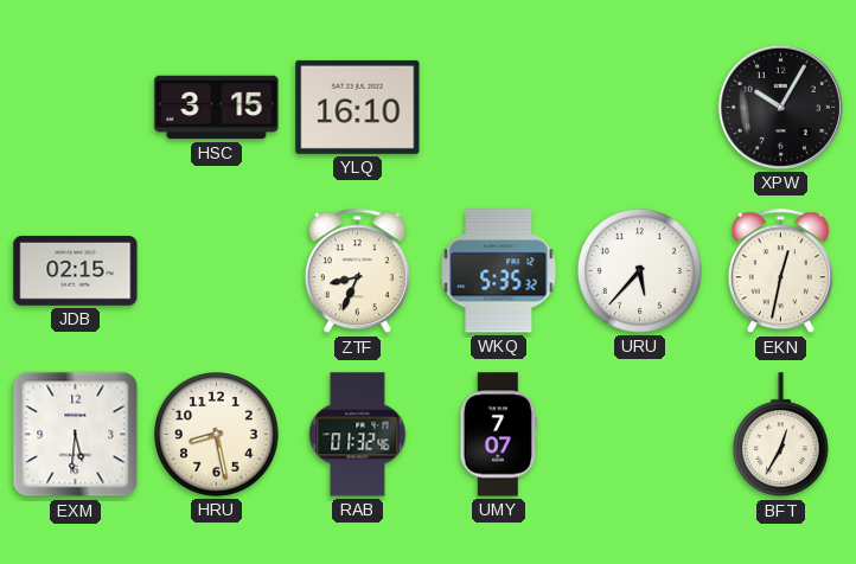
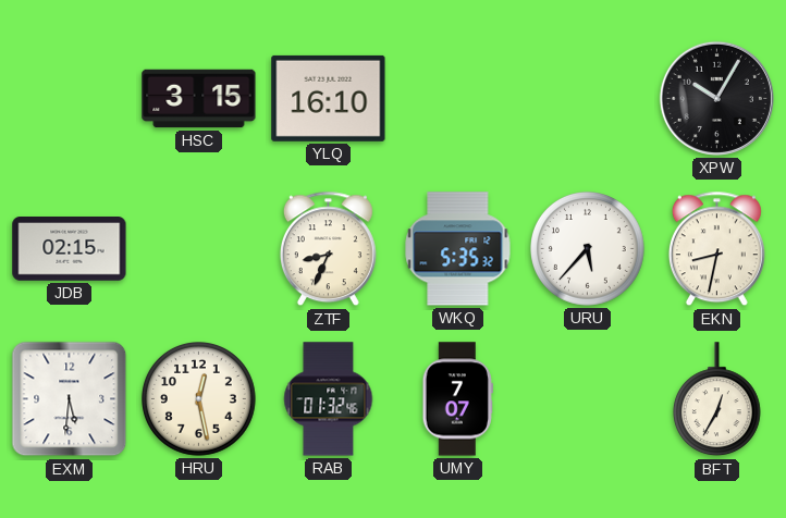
EKN: 12:32 -> 8:32
HRU: 8:28 -> 12:28
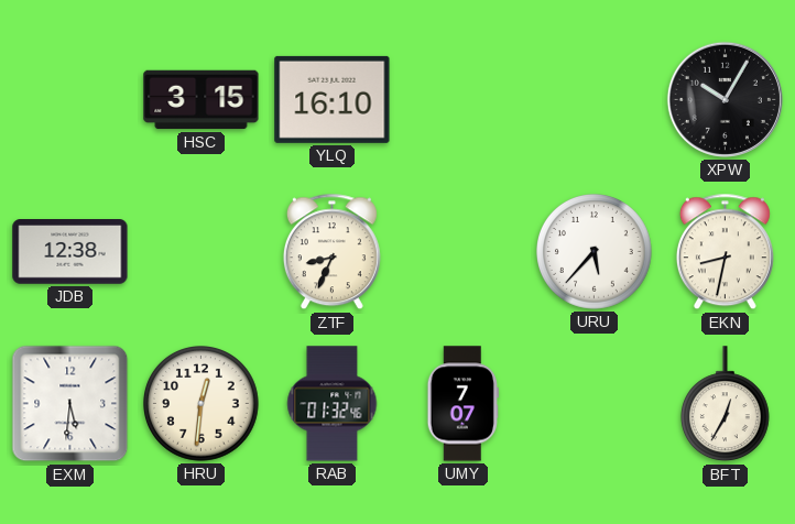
JDB: 02:15 -> 12:38
WKQ: 5:35 -> none
HRU: 12:28 -> 12:31
